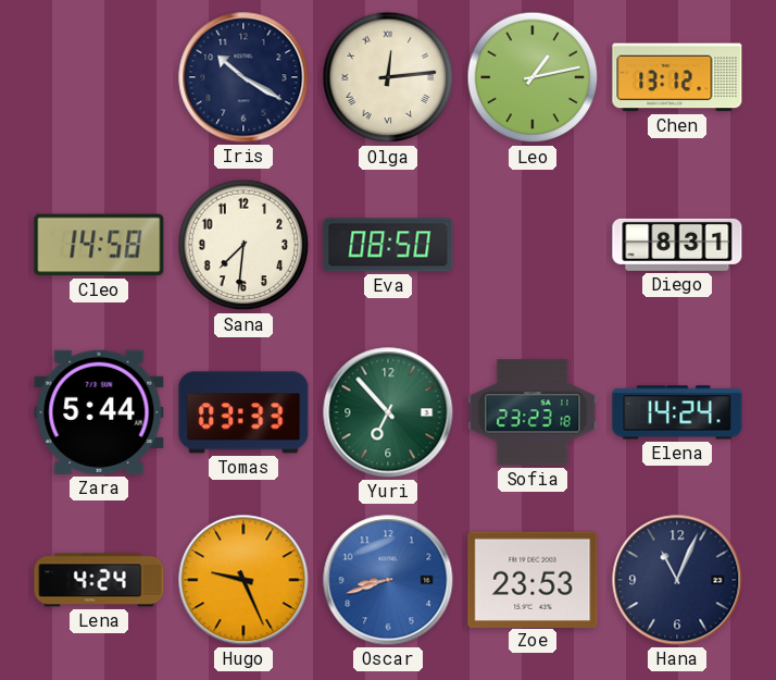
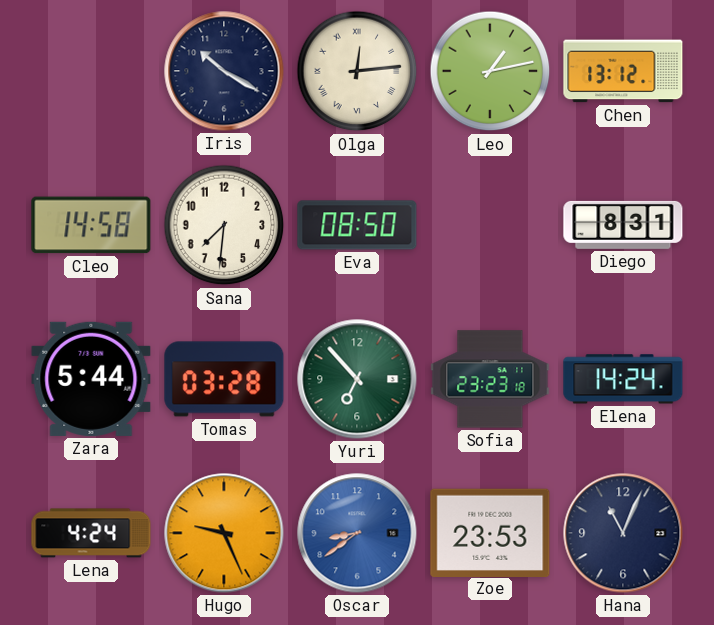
Tomas: 03:33 -> 03:28
Oscar: 8:42 -> 8:39
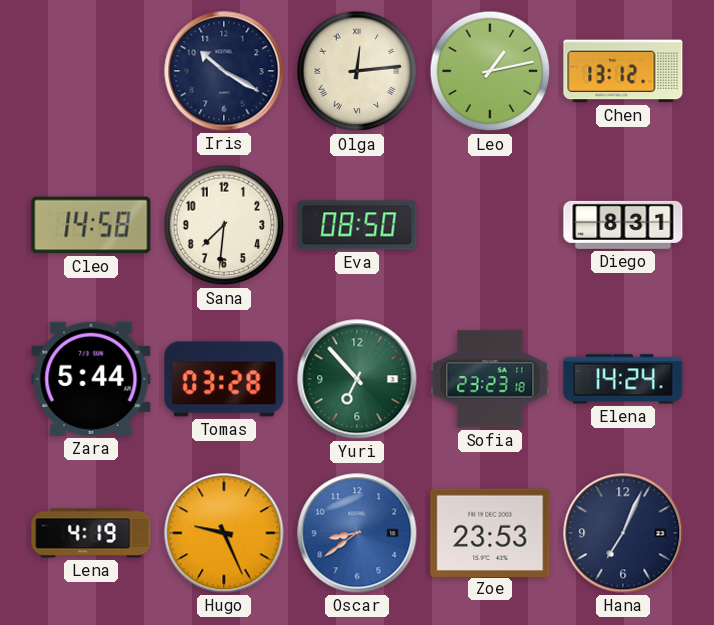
Lena: 4:24 -> 4:19
Hana: 11:04 -> 7:04
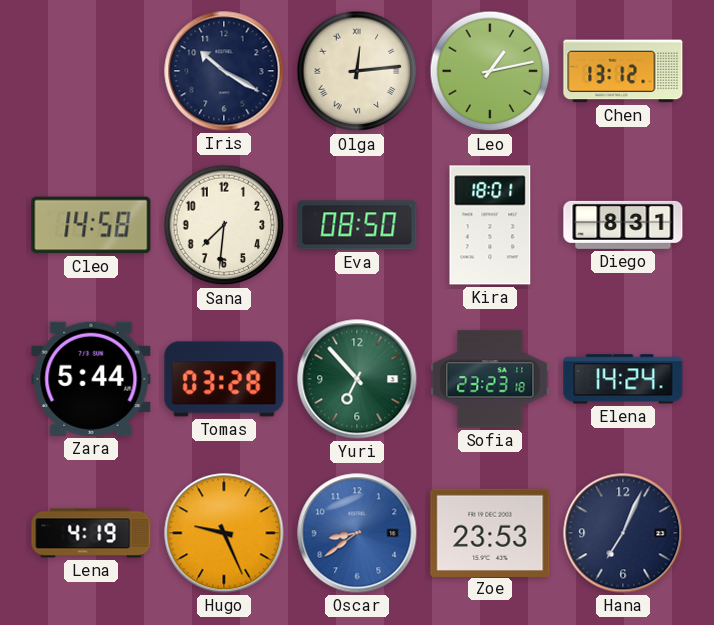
Kira: none -> 18:01
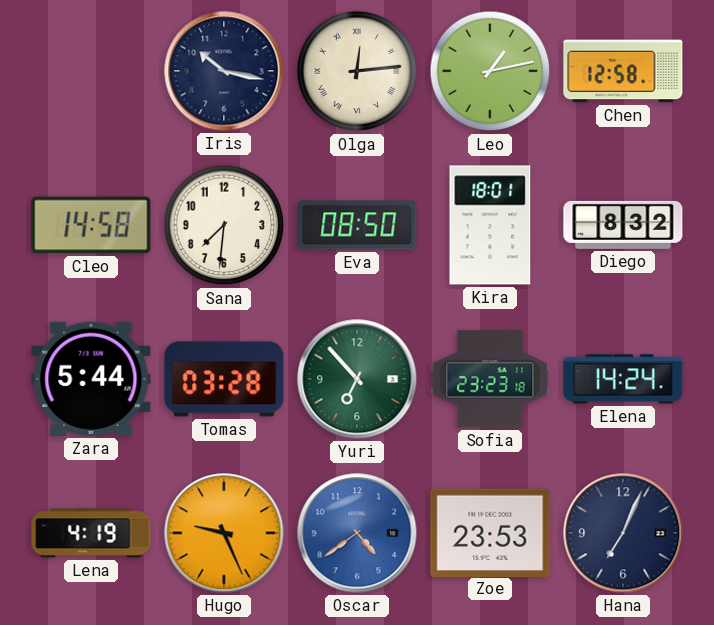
Iris: 10:20 -> 10:17
Chen: 13:12 -> 12:58
Diego: 8:31 -> 8:32
Oscar: 8:39 -> 4:39
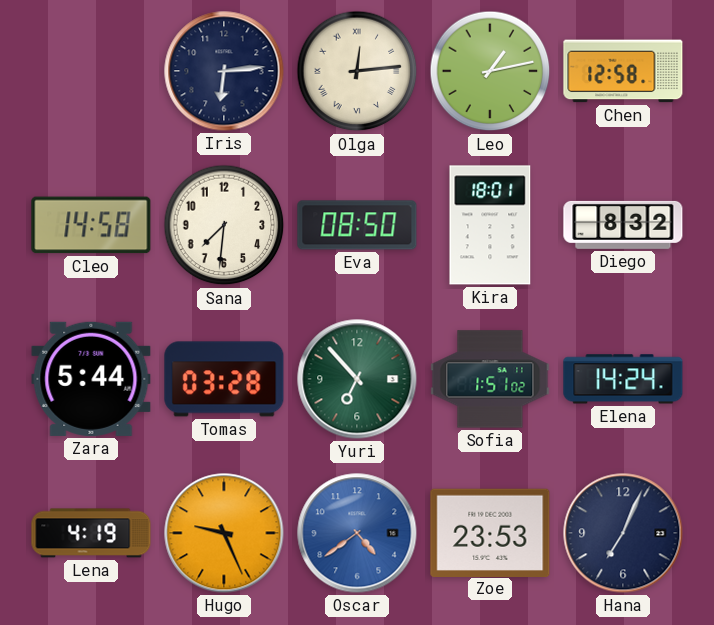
Iris: 10:17 -> 6:14
Sofia: 23:23 -> 1:51
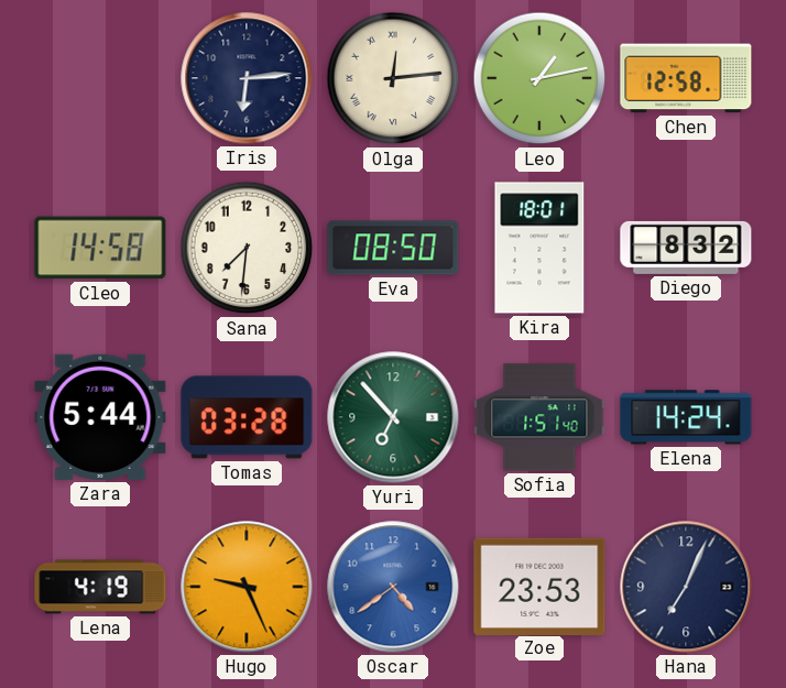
Sofia: 1:51:02 -> 1:51:40
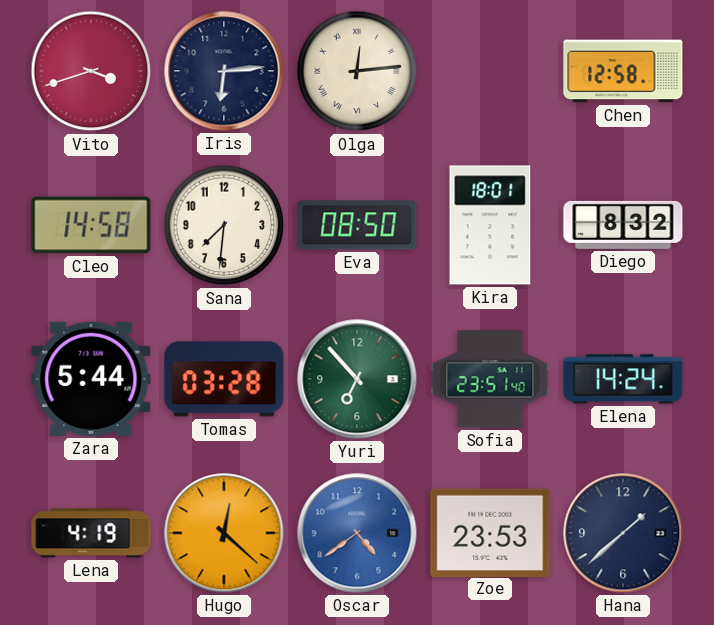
Vito: none -> 3:42
Leo: 1:13 -> none
Sofia: 1:51 -> 23:51
Hugo: 9:26 -> 12:22
Hana: 7:04 -> 1:38
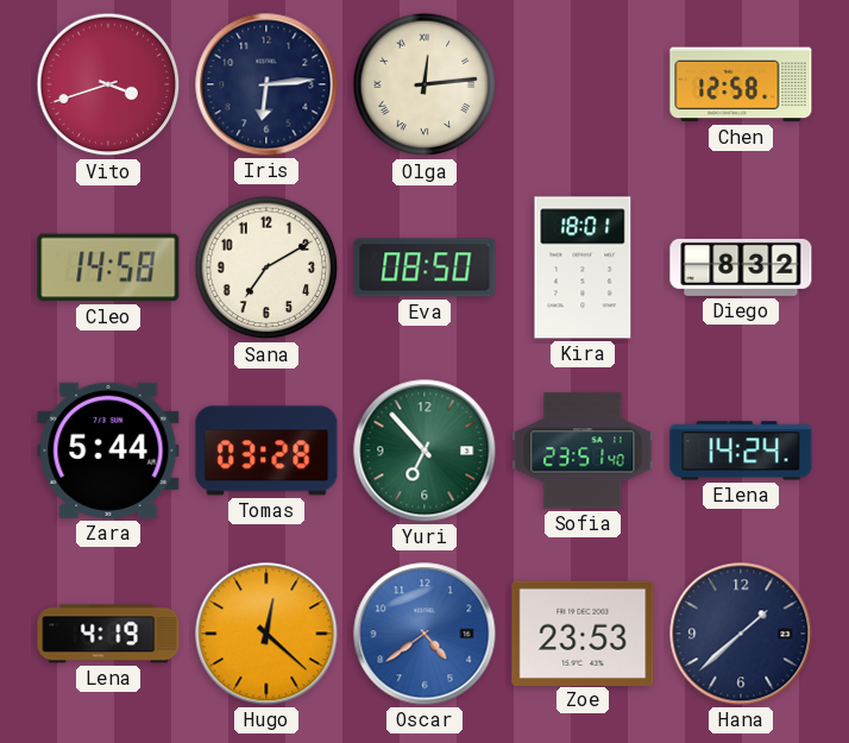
Sana: 7:31 -> 7:10
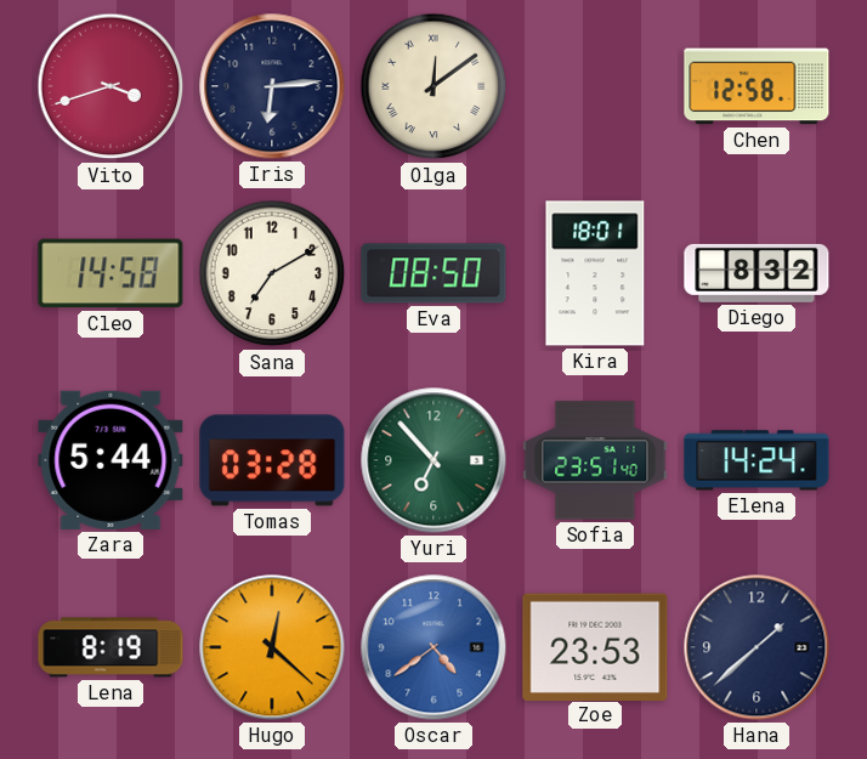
Olga: 12:14 -> 12:09
Lena: 4:19 -> 8:19
